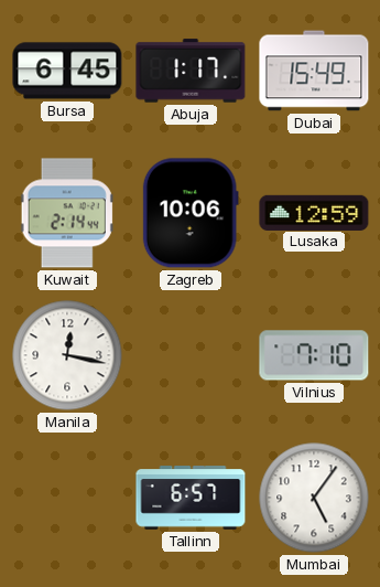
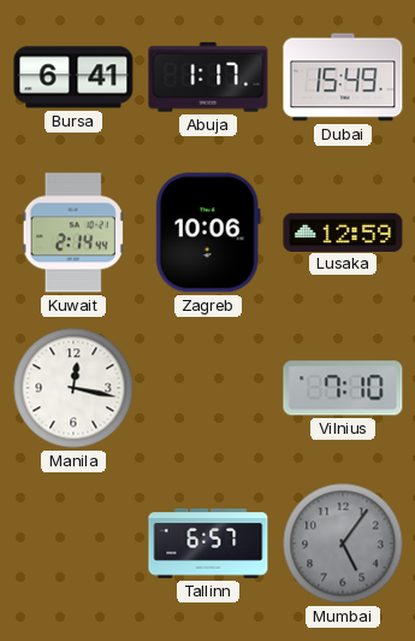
Bursa: 6:45 -> 6:41
Mumbai dial: white -> grey
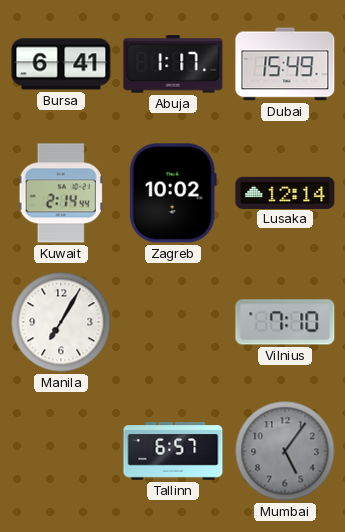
Zagreb: 10:06 -> 10:02
Lusaka: 12:59 -> 12:14
Manila: 12:17 -> 7:05
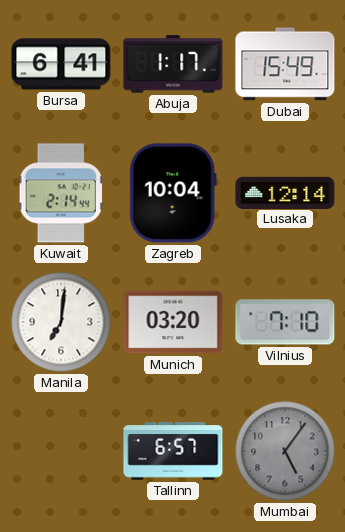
Zagreb: 10:02 -> 10:04
Manila: 7:05 -> 7:01
Munich: none -> 03:20
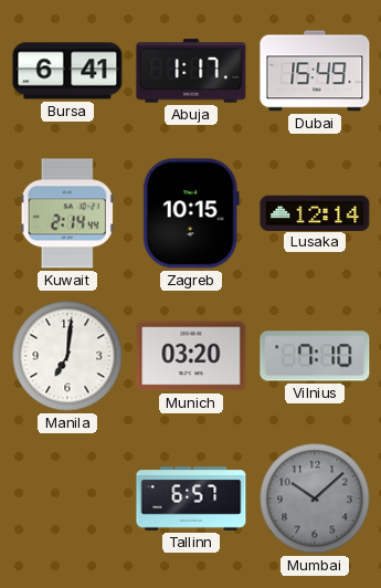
Zagreb: 10:04 -> 10:15
Mumbai: 5:06 -> 10:08
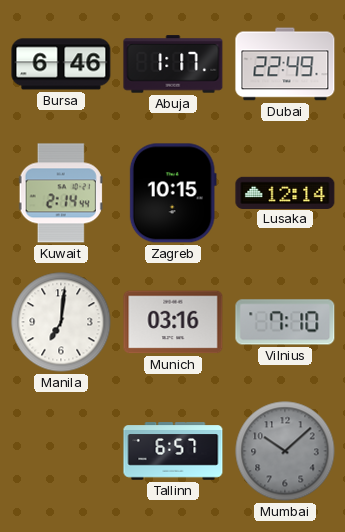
Bursa: 6:41 -> 6:46
Dubai: 15:49 -> 22:49
Munich: 03:20 -> 03:16
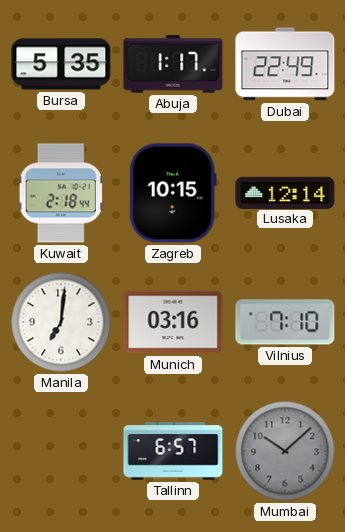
Bursa: 6:46 -> 5:35
Kuwait: 2:14 -> 2:18
